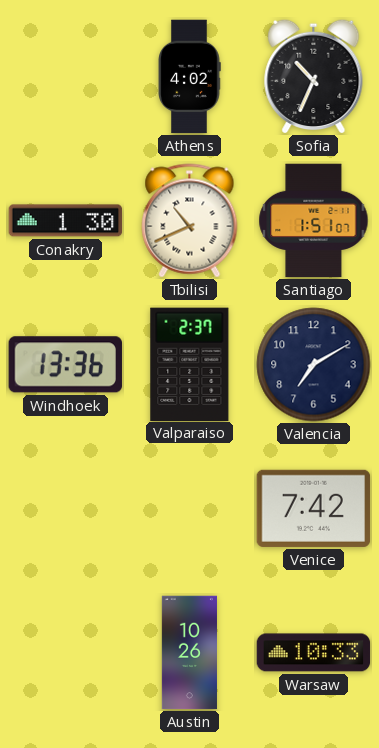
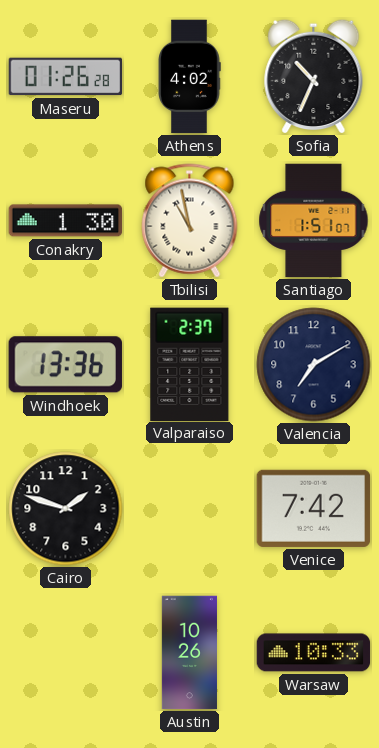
Maseru: none -> 01:26
Tbilisi: 10:41 -> 10:58
Cairo: none -> 1:48
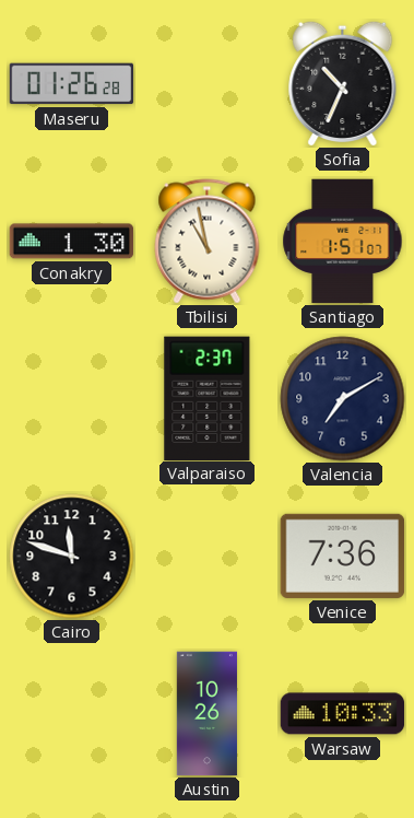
Athens: 4:02 -> none
Windhoek: 13:36 -> none
Cairo: 1:48 -> 11:48
Venice: 7:42 -> 7:36
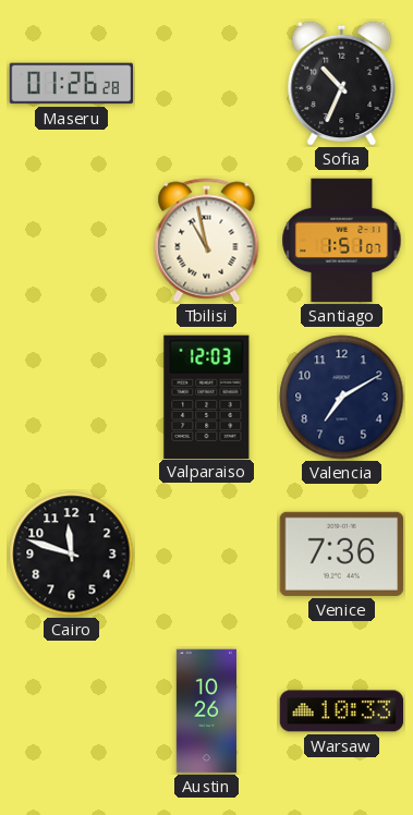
Conakry: 1:30 -> none
Valparaiso: 2:37 -> 12:03
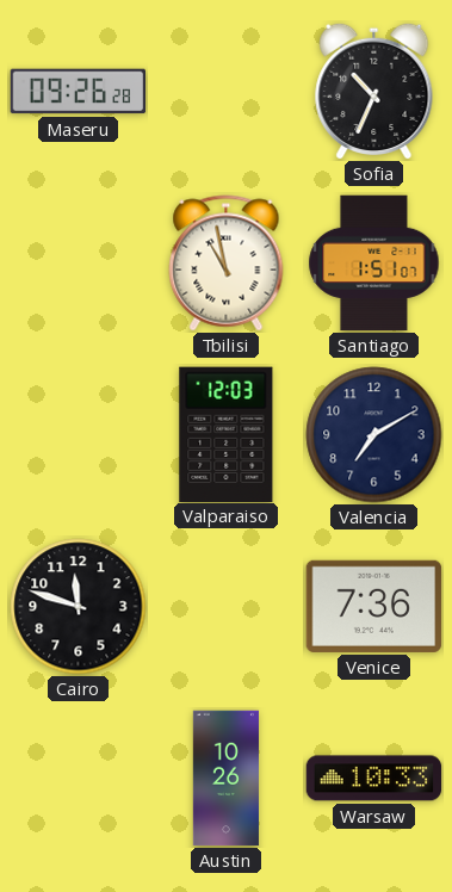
Maseru: 01:26 -> 09:26
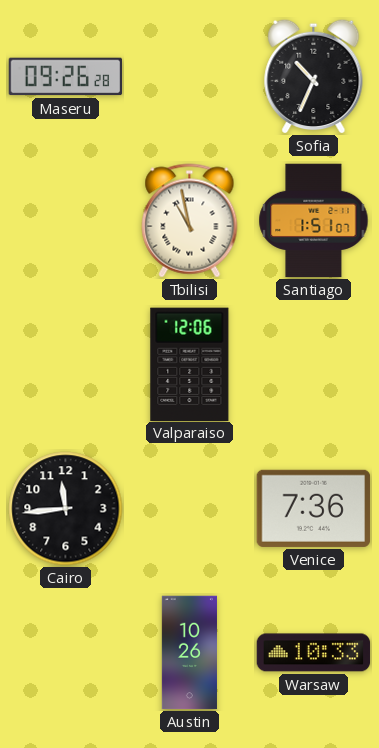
Valparaiso: 12:03 -> 12:06
Valencia: 7:10 -> none
Cairo: 11:48 -> 11:44
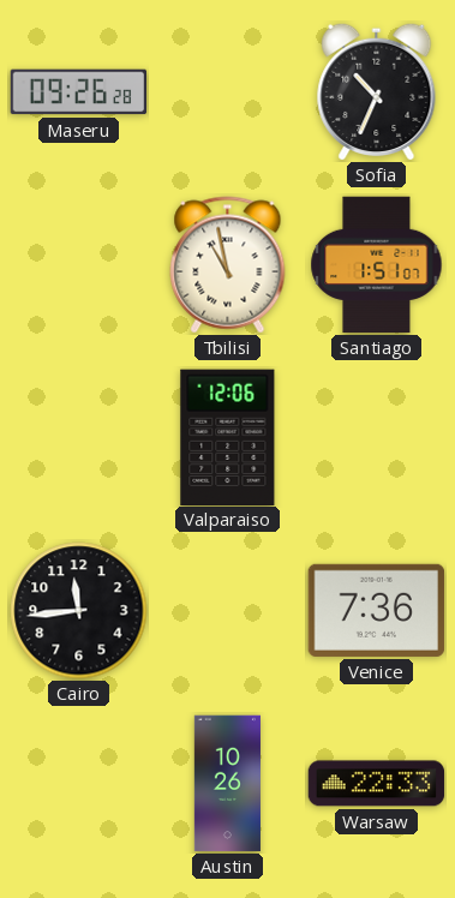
Warsaw: 10:33 -> 22:33
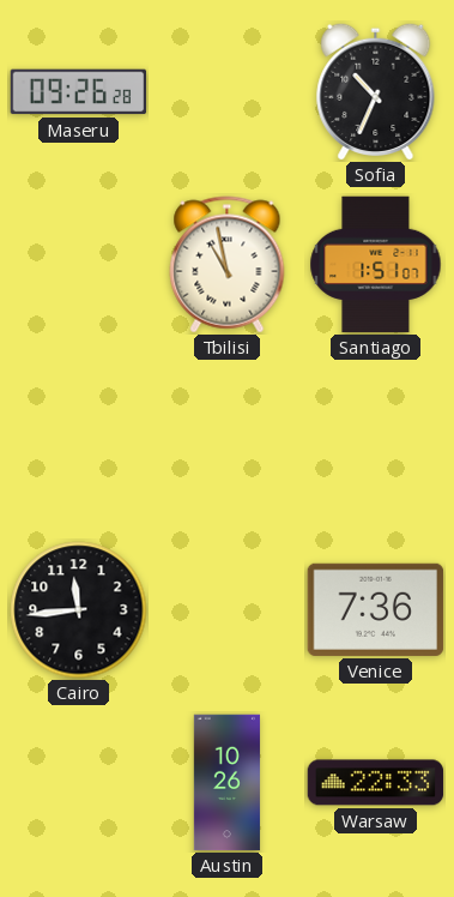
Valparaiso: 12:06 -> none
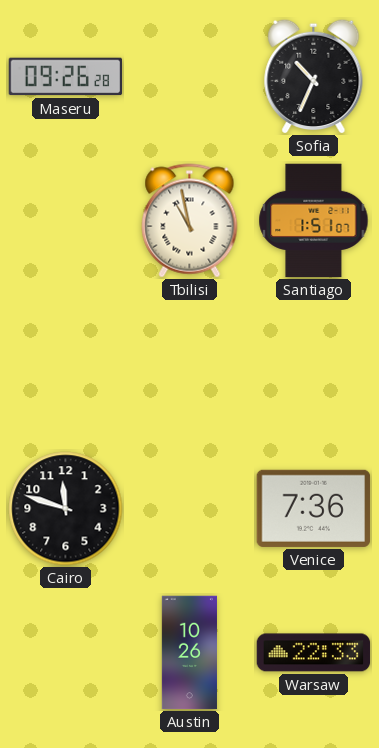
Cairo: 11:44 -> 11:48
